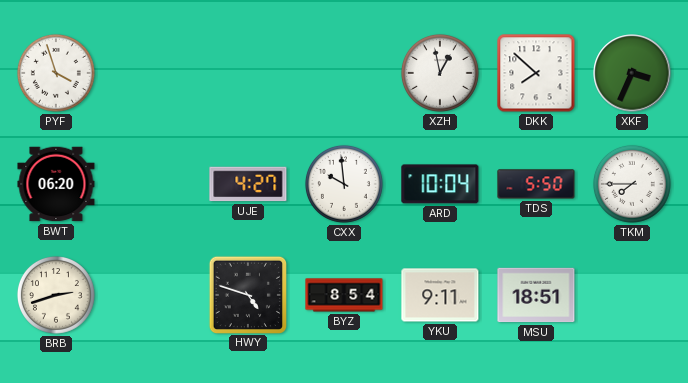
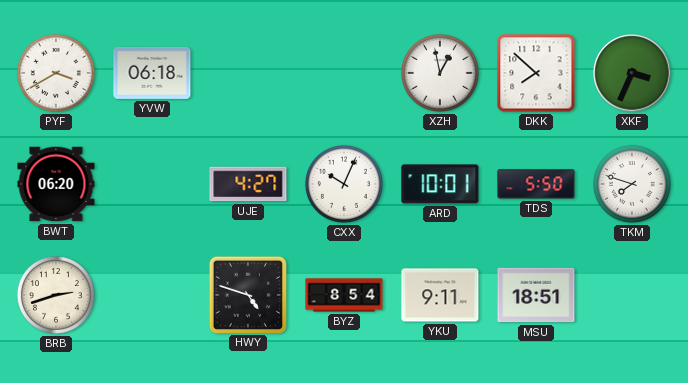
PYF: 3:57 -> 3:40
YVW: none -> 06:18
CXX: 9:59 -> 10:04
ARD: 10:04 -> 10:01
TKM: 7:45 -> 7:48
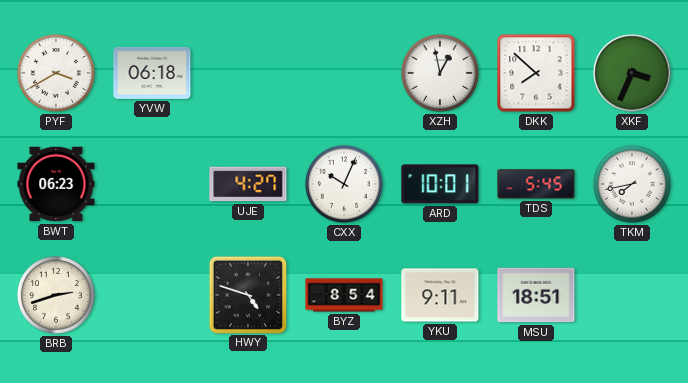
BWT: 06:20 -> 06:23
TDS: 5:50 -> 5:45
TKM: 7:48 -> 7:43
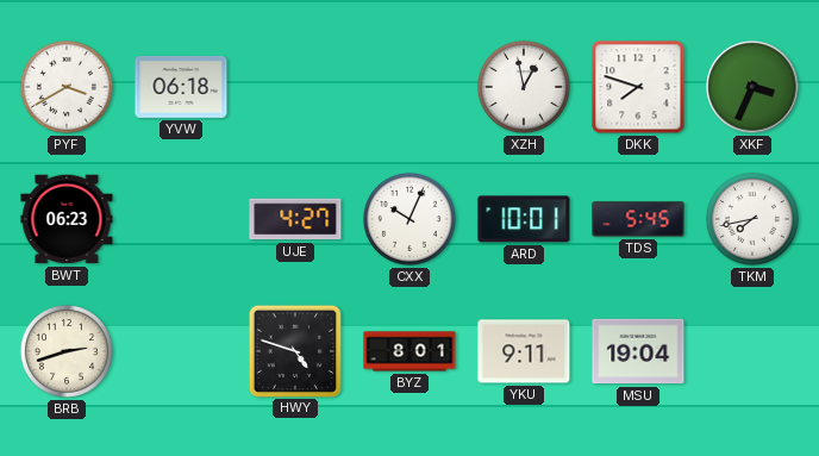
DKK: 7:52 -> 7:48
BYZ: 8:54 -> 8:01
MSU: 18:51 -> 19:04
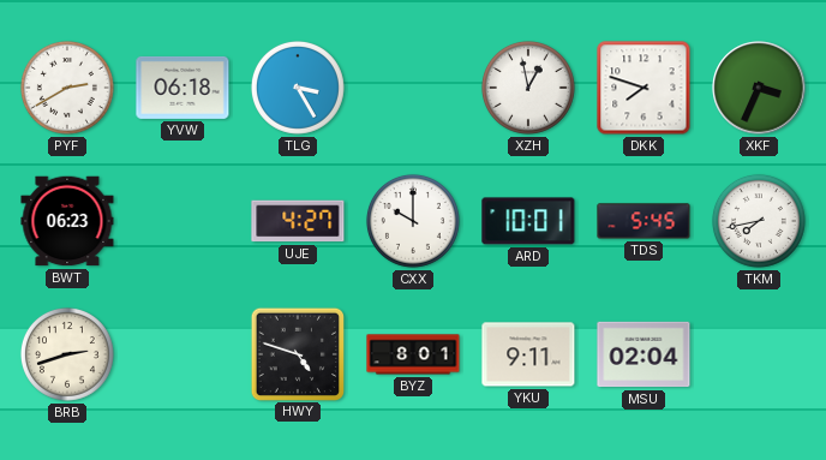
PYF: 3:40 -> 2:40
TLG: none -> 3:25
CXX: 10:04 -> 10:00
MSU: 19:04 -> 02:04
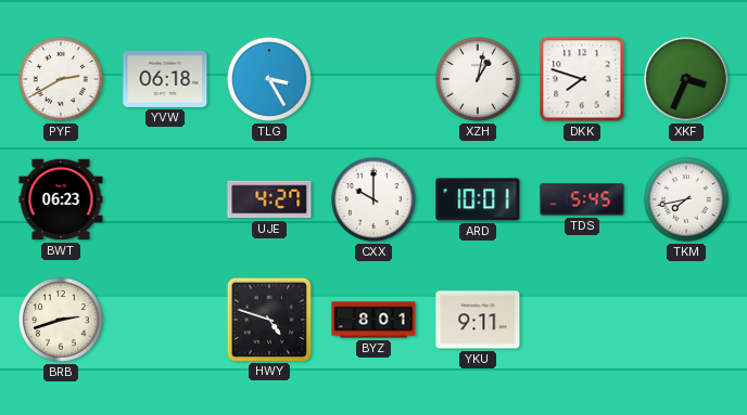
XZH: 12:58 -> 1:02
MSU: 02:04 -> none
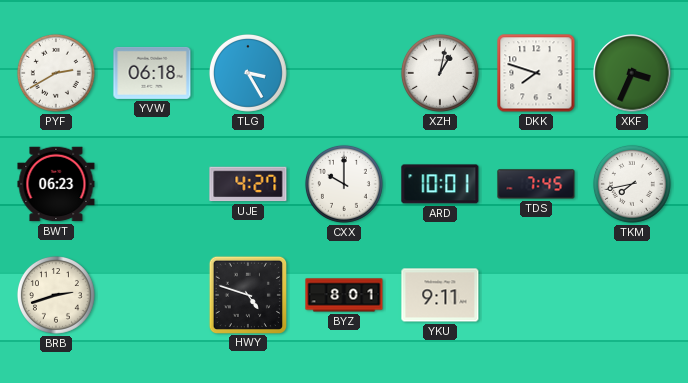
TDS: 5:45 -> 7:45
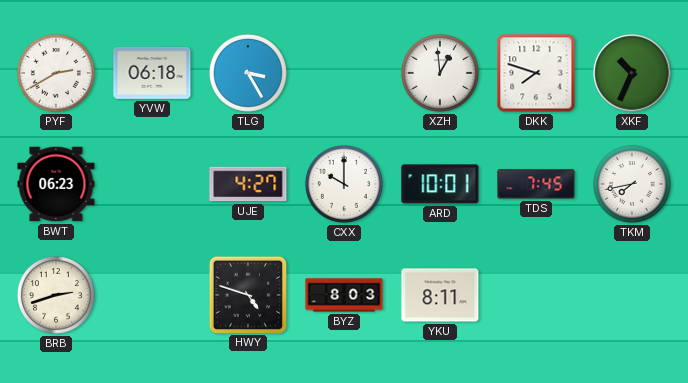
XZH: 1:02 -> 12:59
XKF: 3:34 -> 10:34
BYZ: 8:01 -> 8:03
YKU: 9:11 -> 8:11
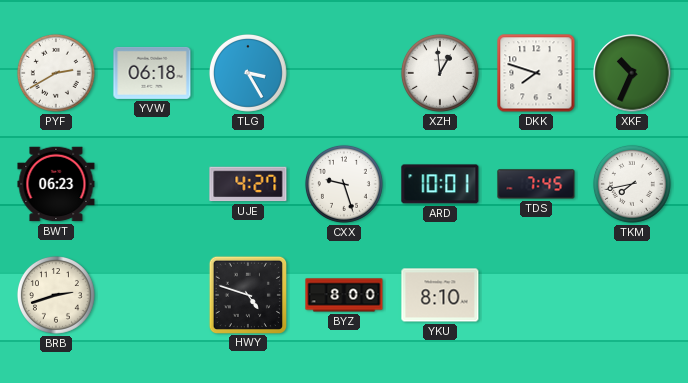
CXX: 10:00 -> 9:27
BYZ: 8:03 -> 8:00
YKU: 8:11 -> 8:10
